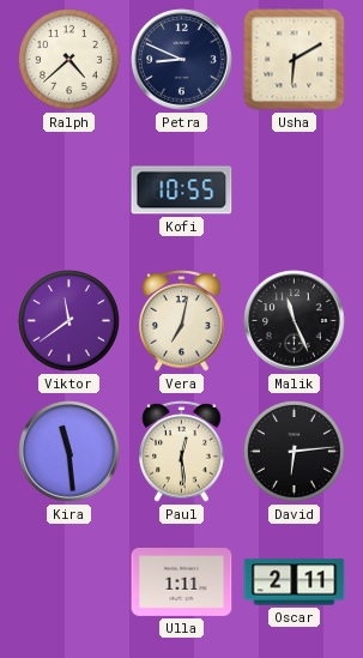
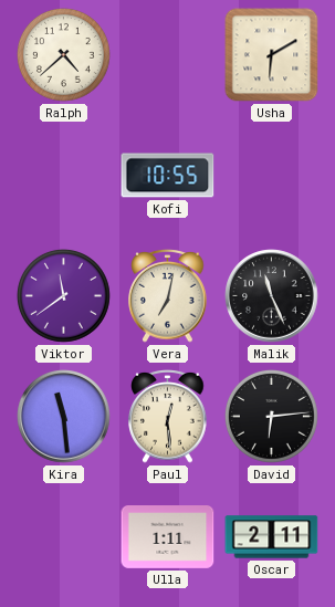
Petra: 8:49 -> none
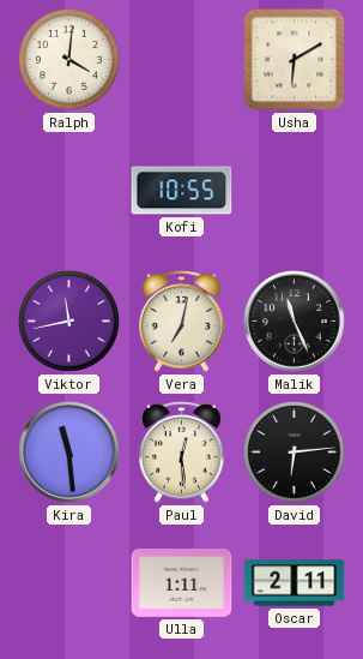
Ralph: 4:38 -> 4:01
Viktor: 11:39 -> 11:43
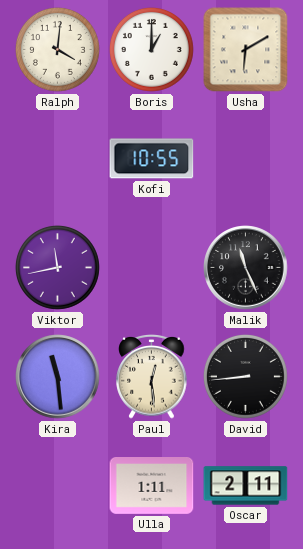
Boris: none -> 1:00
Vera: 7:02 -> none
David: 6:14 -> 8:44
